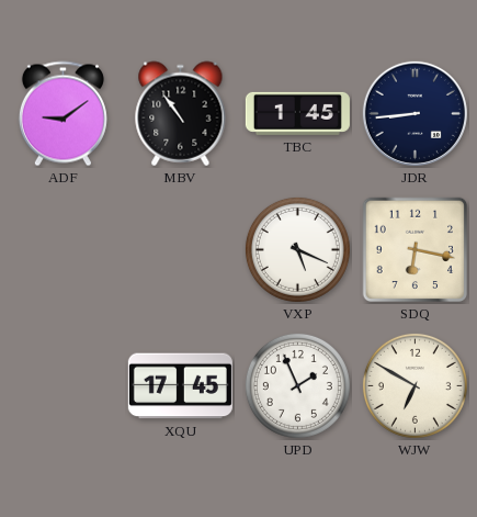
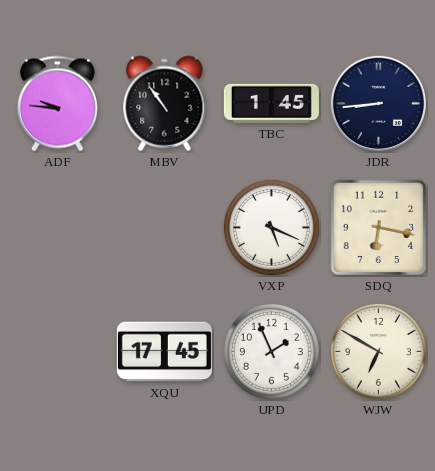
ADF: 9:09 -> 9:46
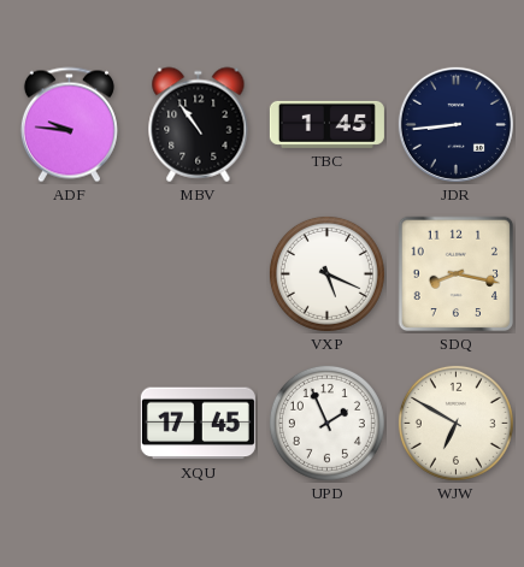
SDQ: 6:17 -> 8:17
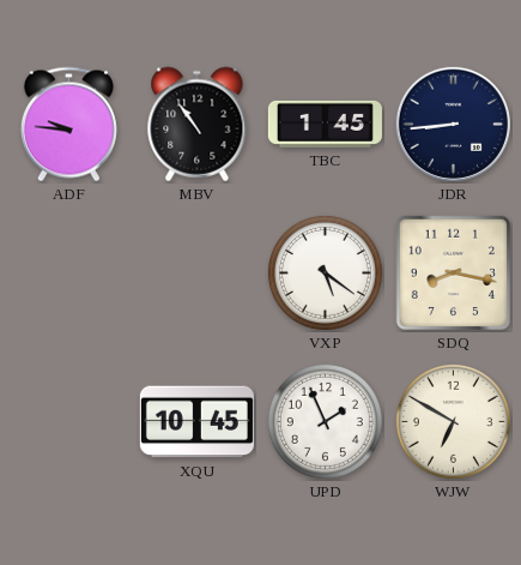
VXP: 5:19 -> 5:21
XQU: 17:45 -> 10:45
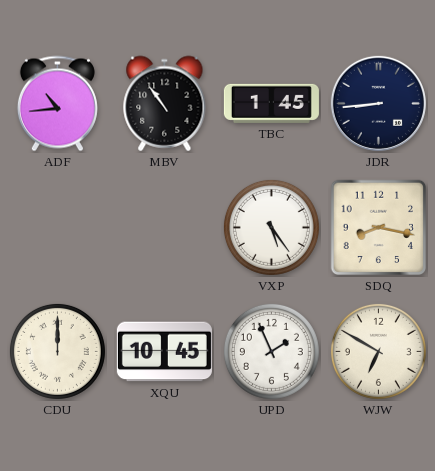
ADF: 9:46 -> 10:44
VXP: 5:21 -> 5:24
CDU: none -> 12:00
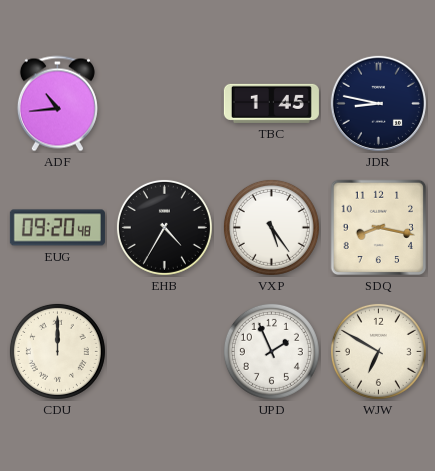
MBV: 10:54 -> none
JDR: 8:44 -> 8:47
EUG: none -> 09:20
EHB: none -> 4:35
XQU: 10:45 -> none
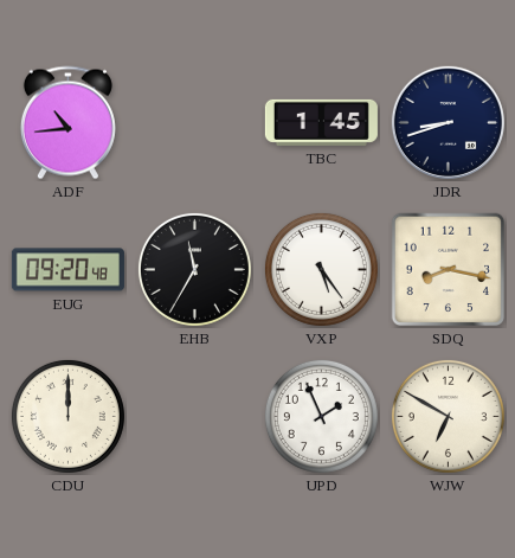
JDR: 8:47 -> 8:42
EHB: 4:35 -> 11:35
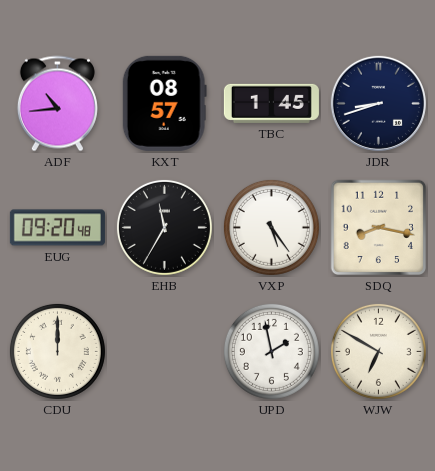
KXT: none -> 08:57
UPD: 1:56 -> 1:58
